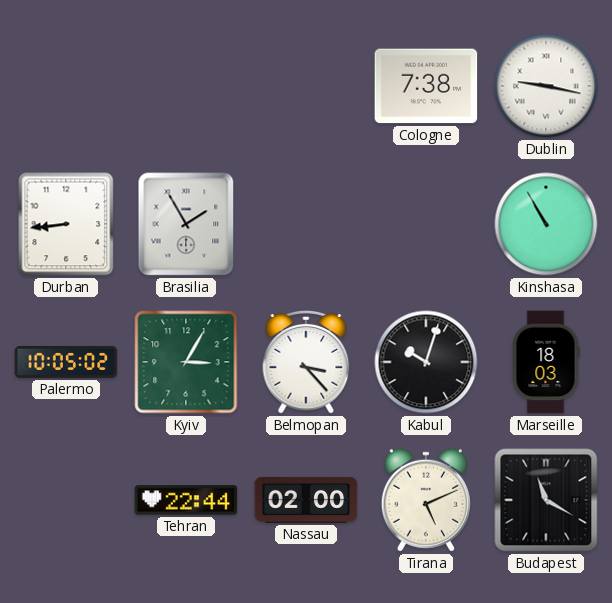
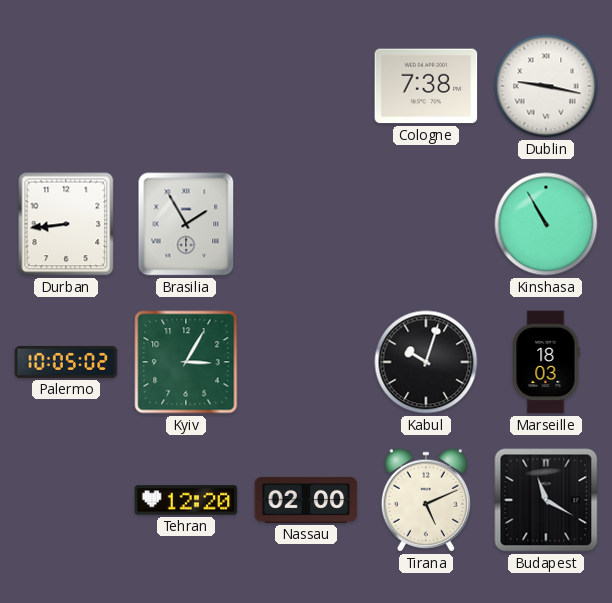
Belmopan: 3:23 -> none
Tehran: 22:44 -> 12:20
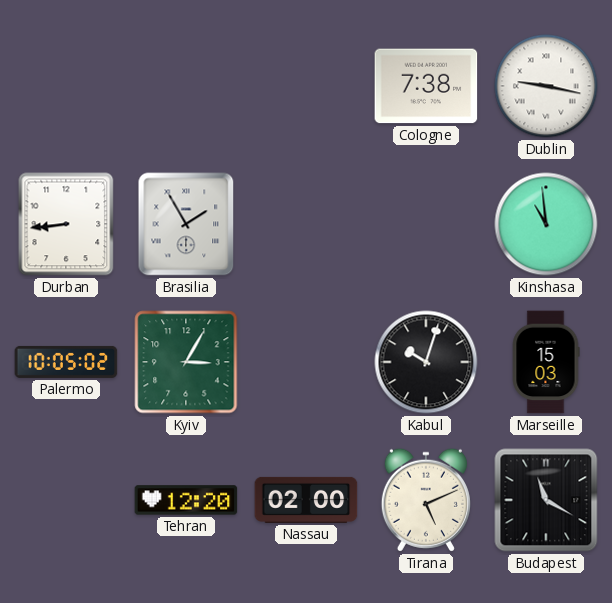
Kinshasa: 10:55 -> 10:59
Marseille: 18:03 -> 15:03
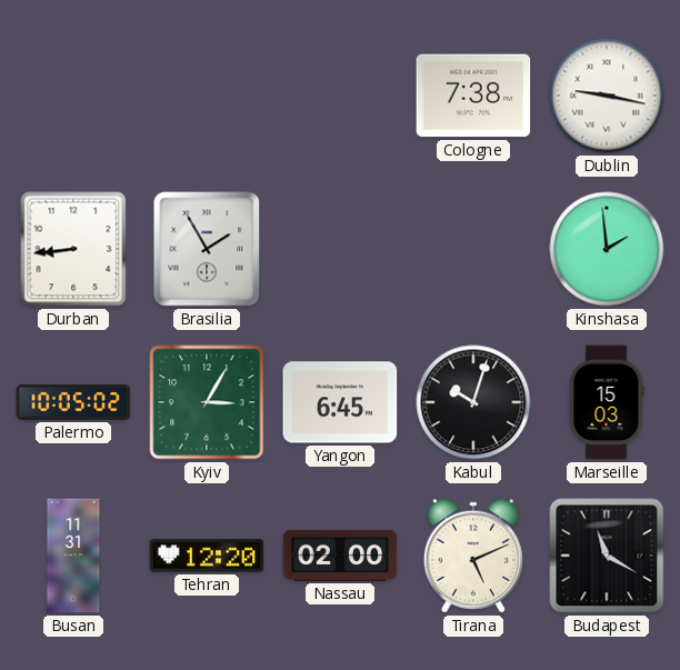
Kinshasa: 10:59 -> 1:59
Yangon: none -> 6:45
Busan: none -> 11:31
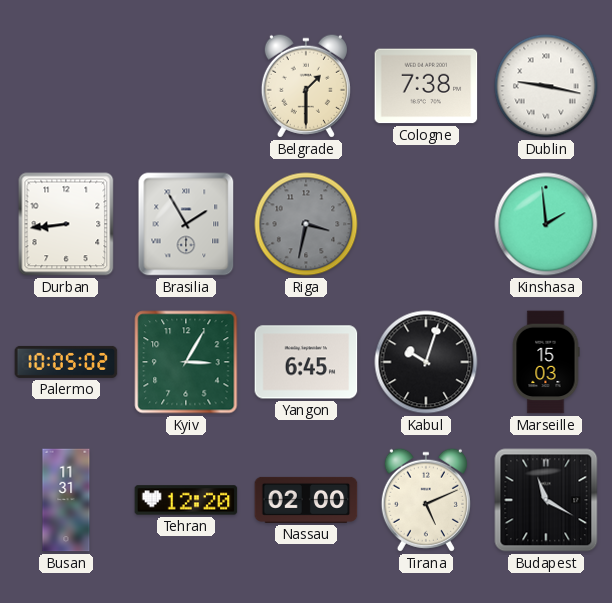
Belgrade: none -> 1:30
Riga: none -> 3:32
